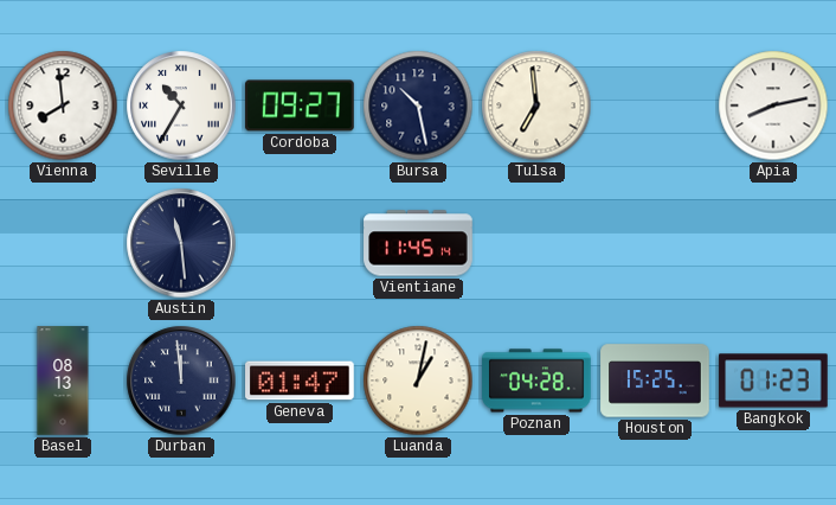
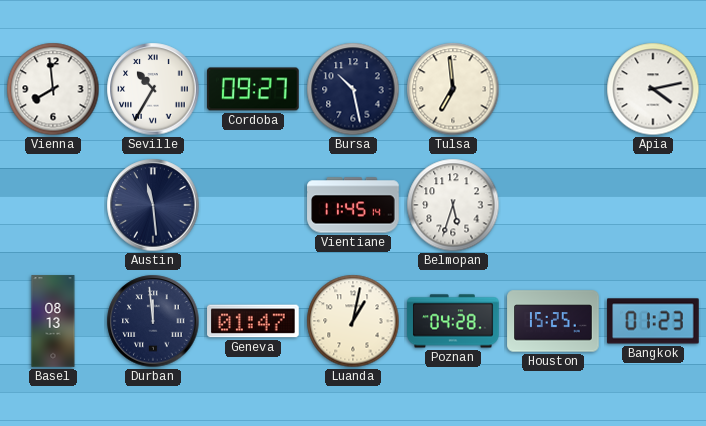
Apia: 8:13 -> 4:13
Belmopan: none -> 5:33
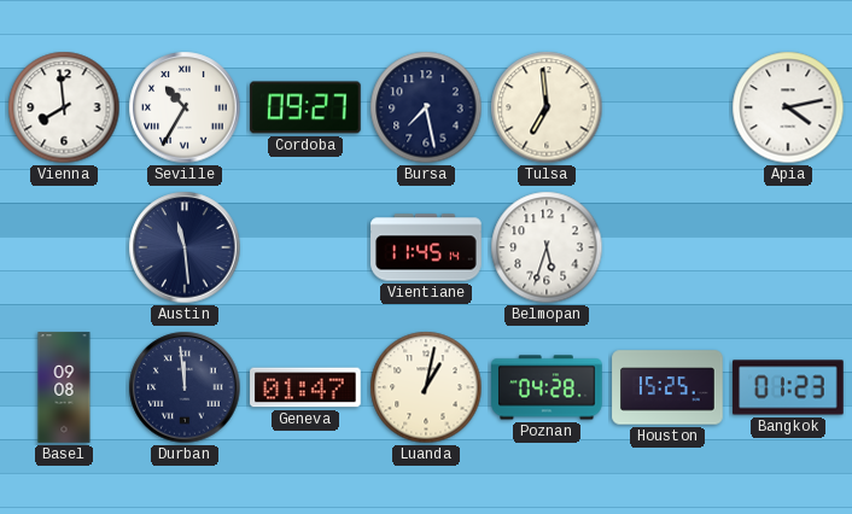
Bursa: 10:28 -> 7:28
Basel: 08:13 -> 09:08
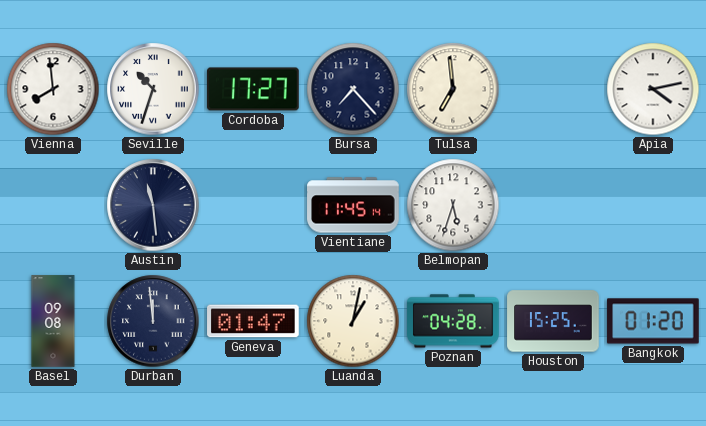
Seville: 10:35 -> 10:33
Cordoba: 09:27 -> 17:27
Bursa: 7:28 -> 7:23
Bangkok: 01:23 -> 01:20
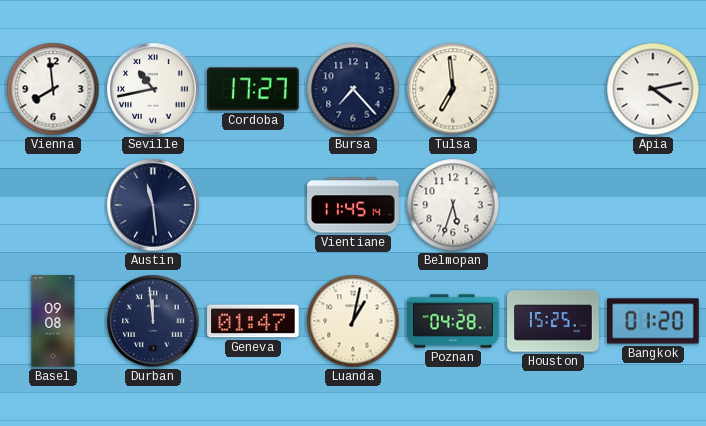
Seville: 10:33 -> 10:43
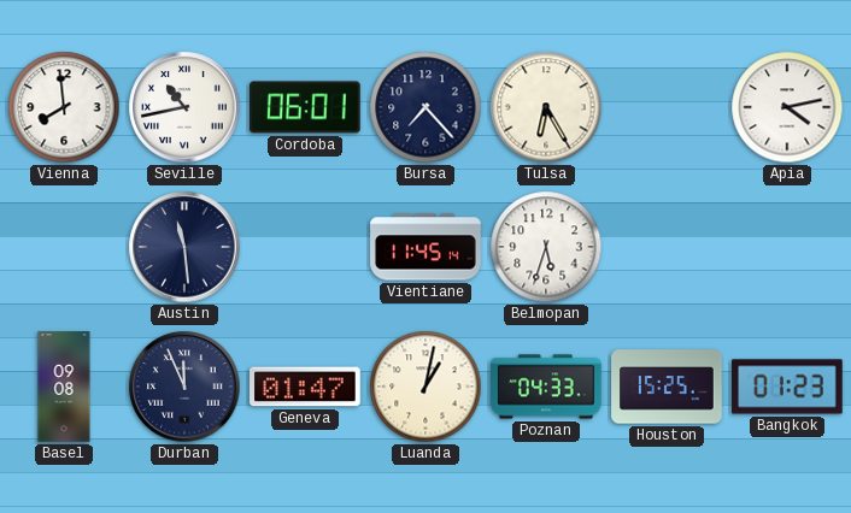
Cordoba: 17:27 -> 06:01
Tulsa: 6:59 -> 6:25
Durban: 11:59 -> 11:56
Poznan: 04:28 -> 04:33
Bangkok: 01:20 -> 01:23
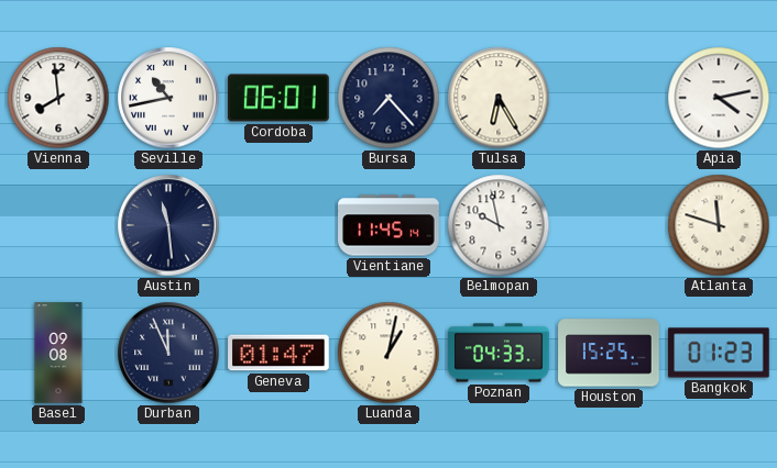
Belmopan: 5:33 -> 9:58
Atlanta: none -> 11:48
